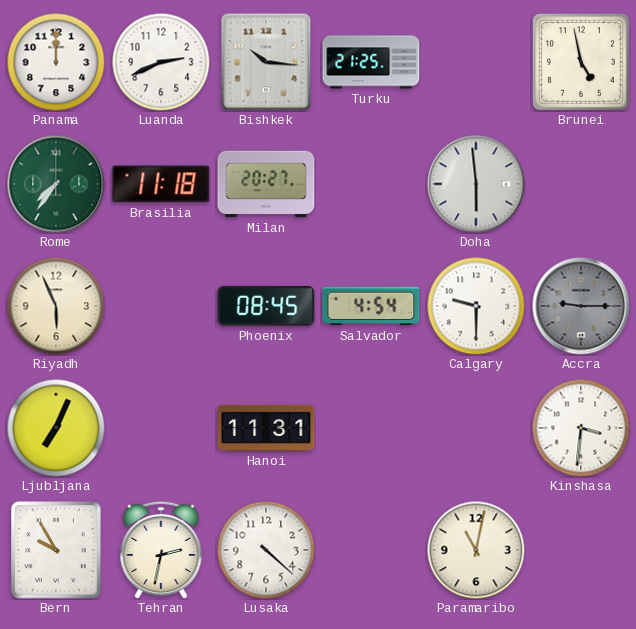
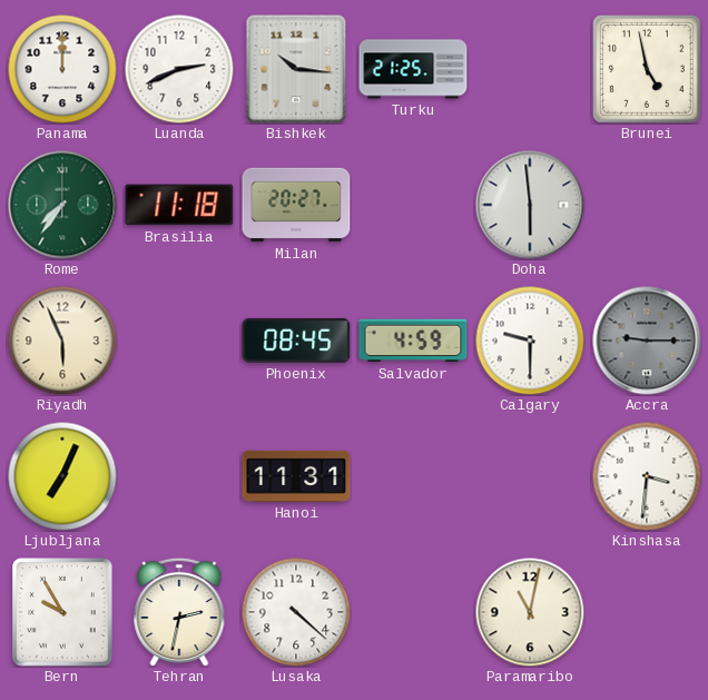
Salvador: 4:54 -> 4:59
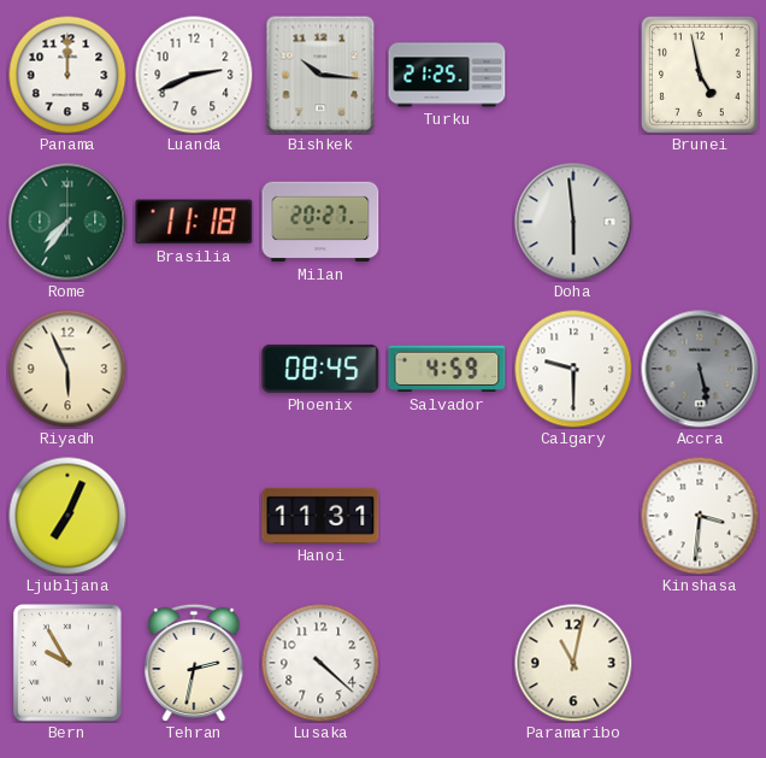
Accra: 9:15 -> 5:28
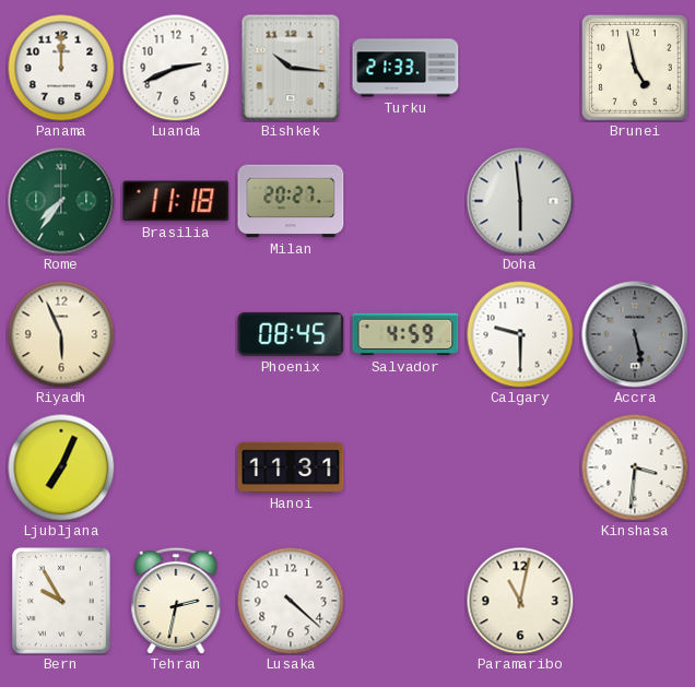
Turku: 21:25 -> 21:33
